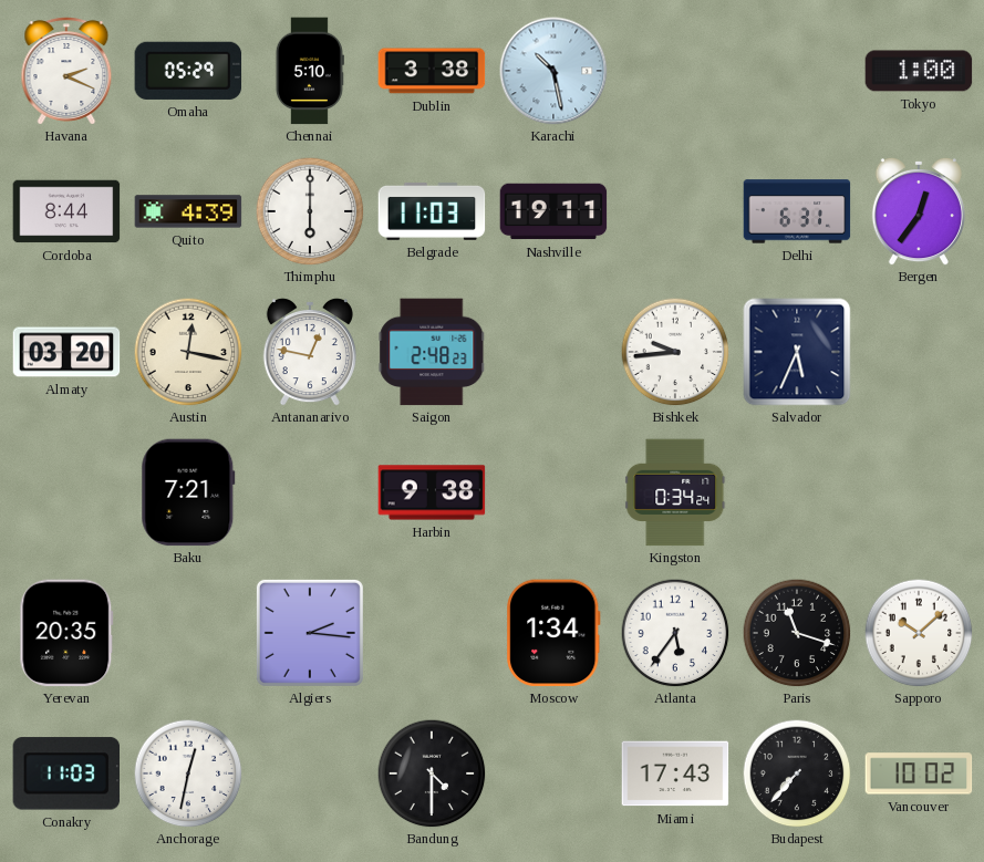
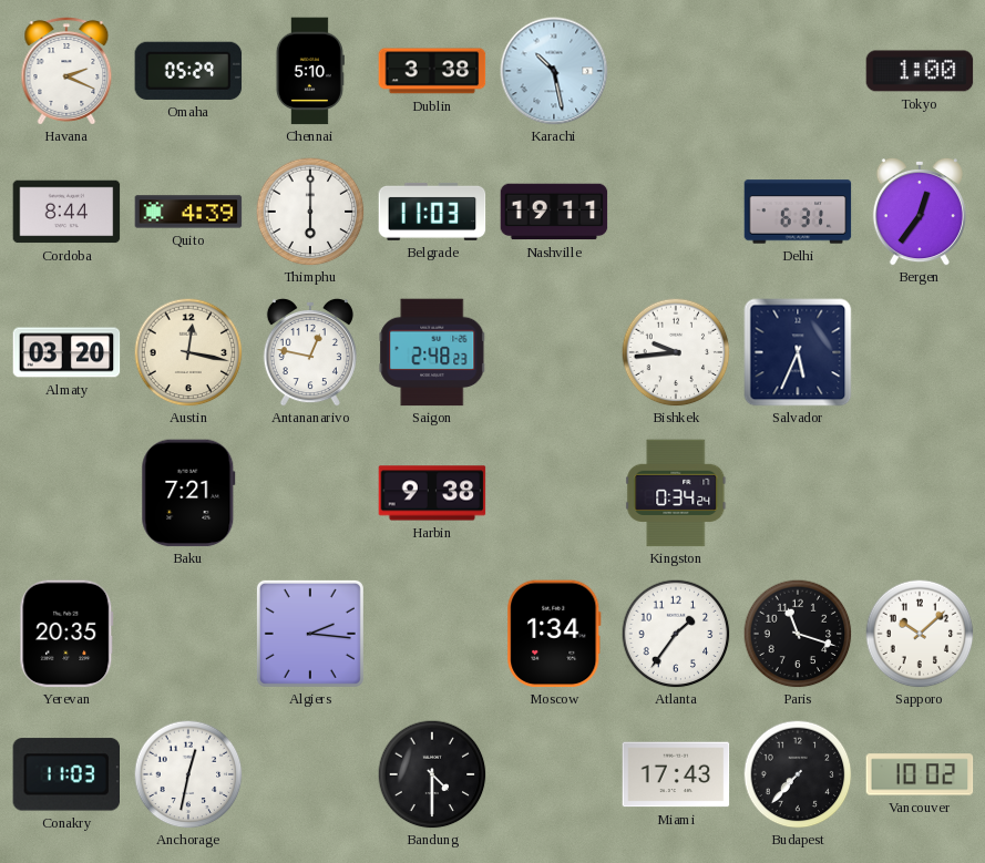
Atlanta: 5:36 -> 1:36
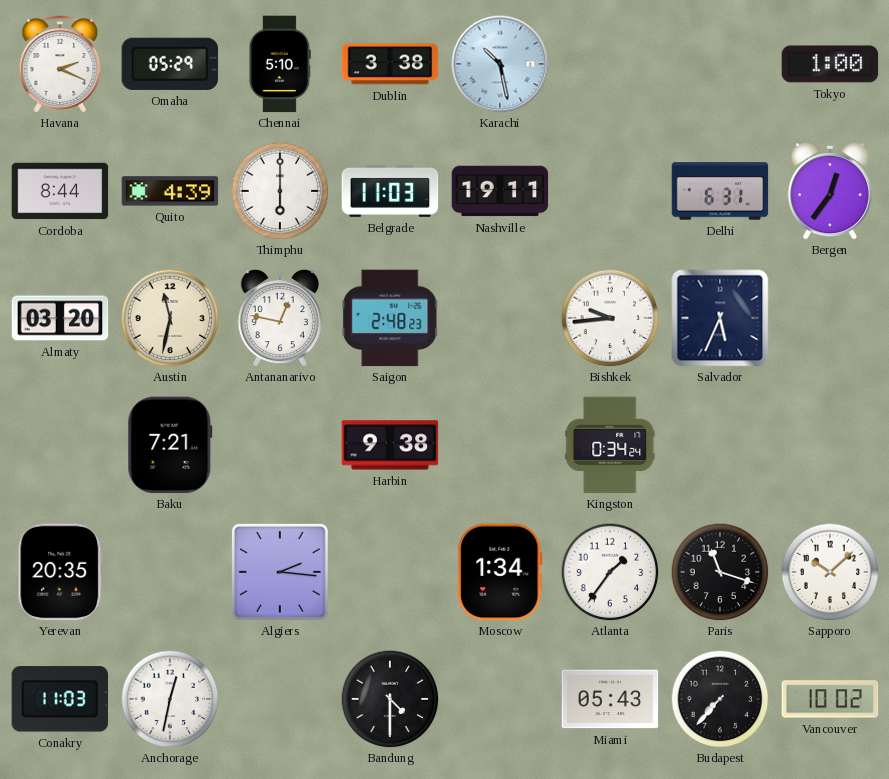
Austin: 12:17 -> 11:32
Miami: 17:43 -> 05:43
